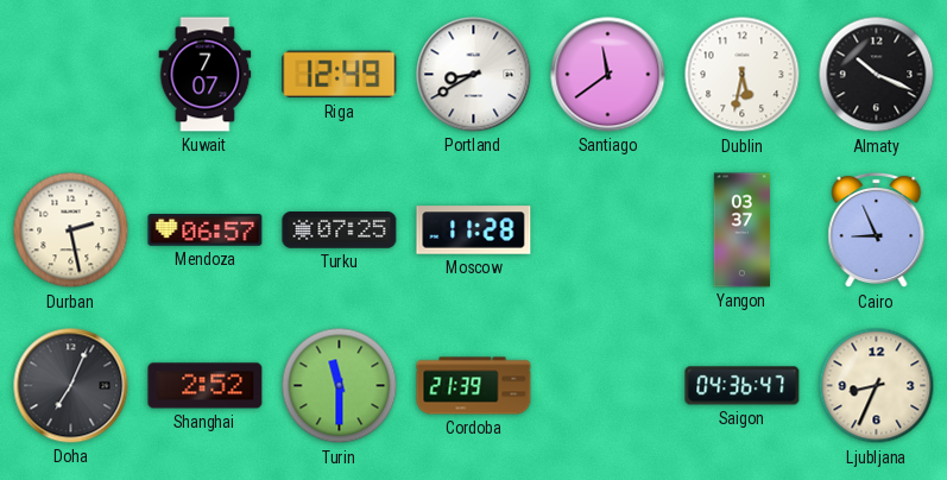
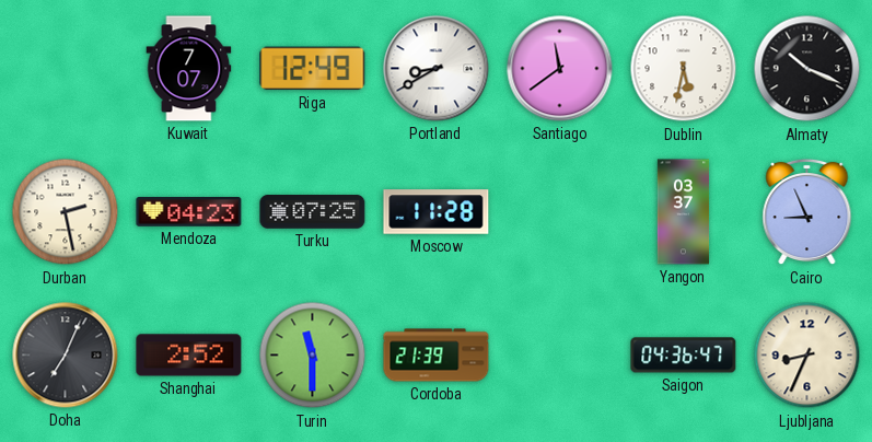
Mendoza: 06:57 -> 04:23
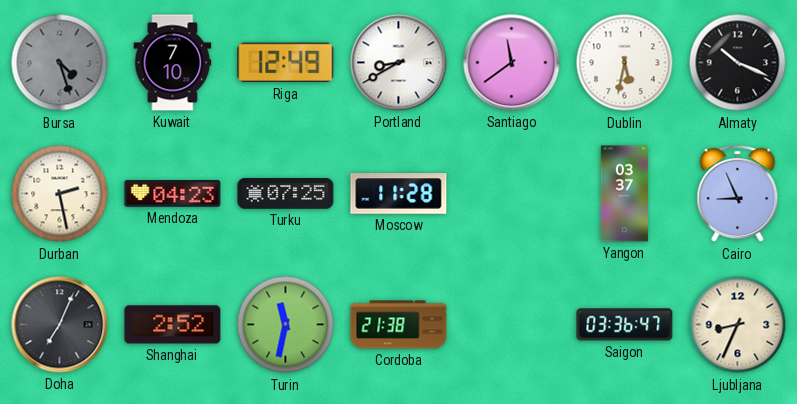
Bursa: none -> 4:27
Kuwait: 7:07 -> 7:10
Turin: 11:30 -> 11:32
Cordoba: 21:39 -> 21:38
Saigon: 04:36 -> 03:36
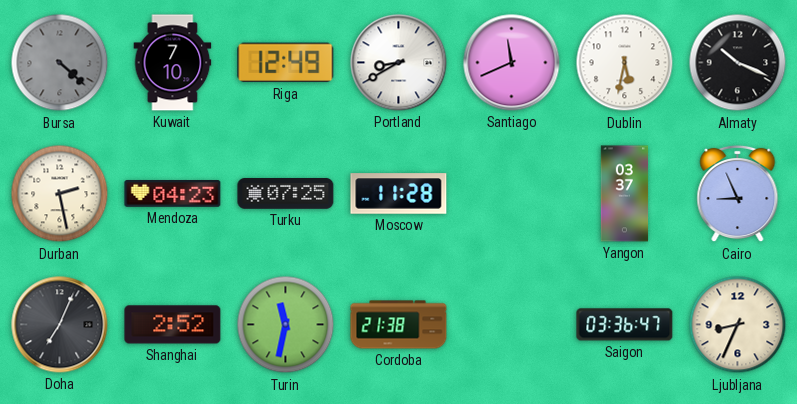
Bursa: 4:27 -> 4:22
Santiago: 11:39 -> 11:41
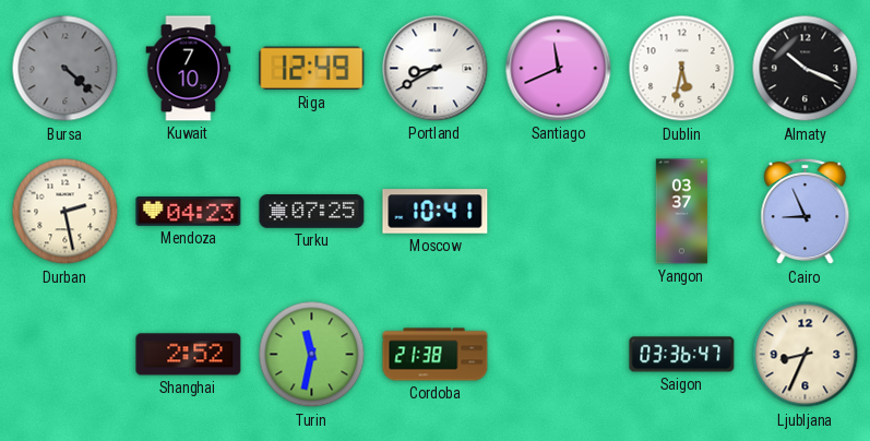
Moscow: 11:28 -> 10:41
Doha: 7:04 -> none
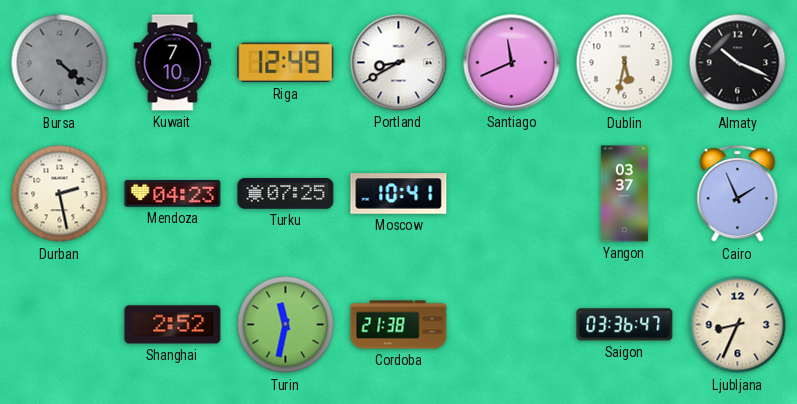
Cairo: 8:56 -> 1:56
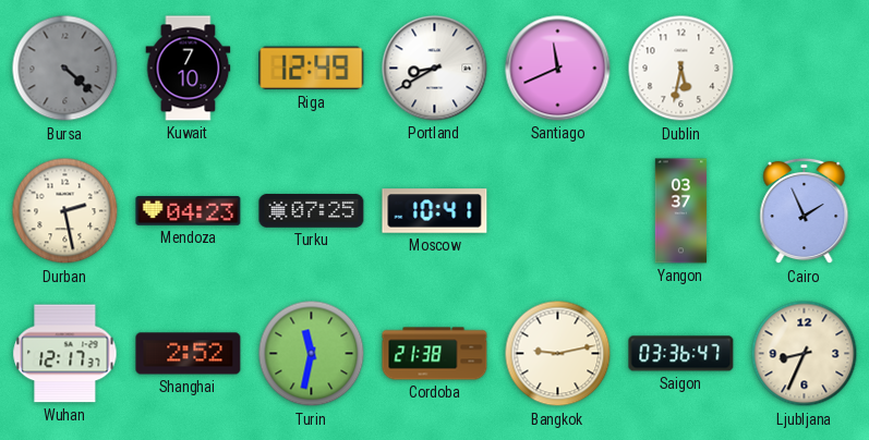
Almaty: 10:19 -> none
Wuhan: none -> 12:17
Bangkok: none -> 9:13
